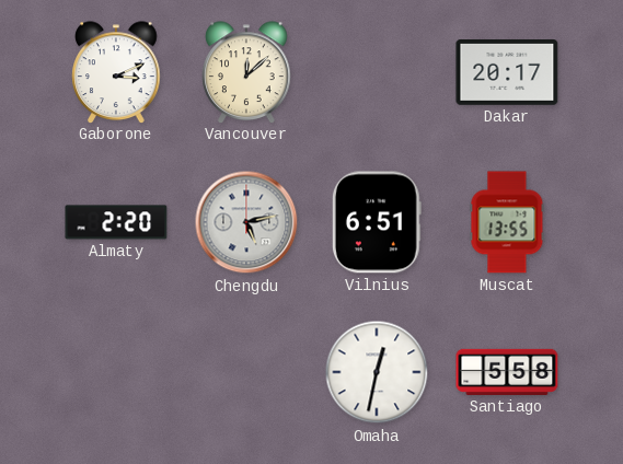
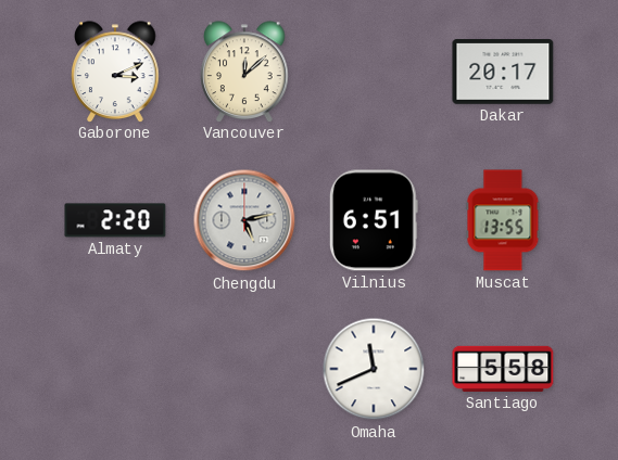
Omaha: 12:32 -> 11:41
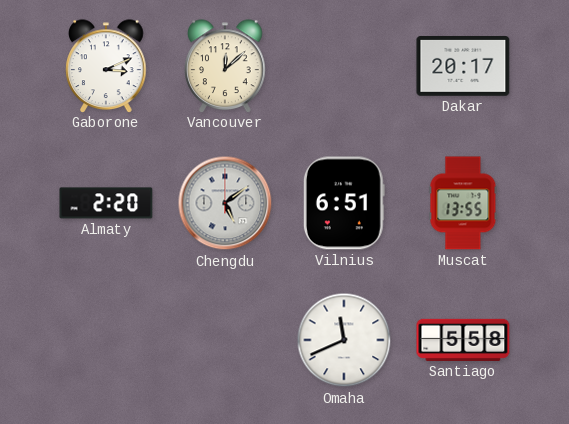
Chengdu: 5:13 -> 5:09
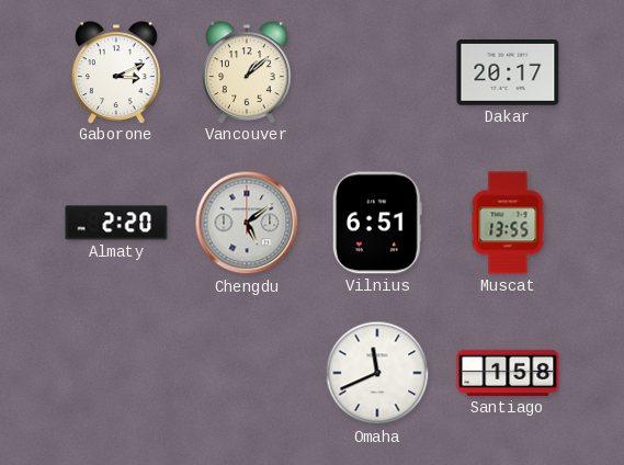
Vancouver: 12:08 -> 1:08
Santiago: 5:58 -> 1:58
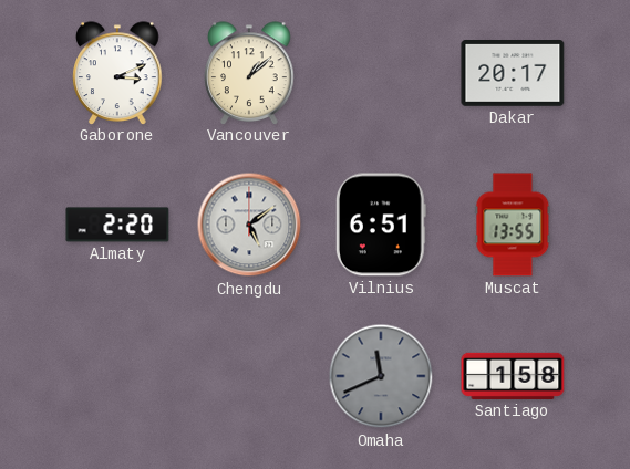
Omaha dial: white -> grey
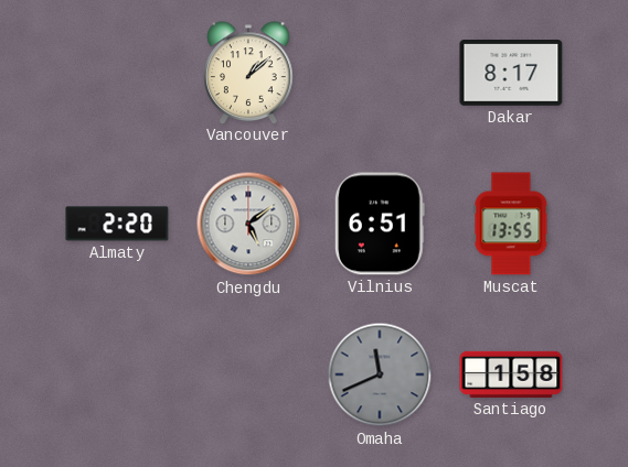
Gaborone: 3:11 -> none
Dakar: 20:17 -> 8:17
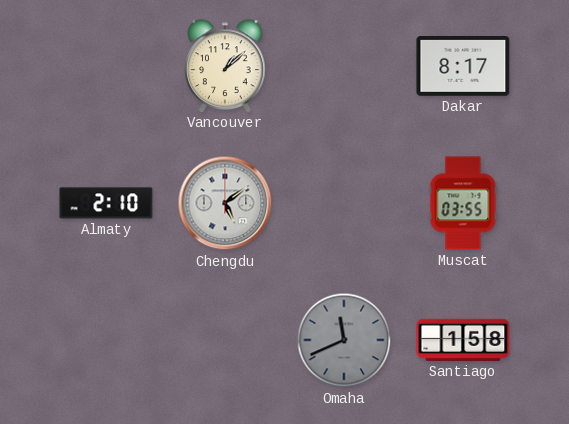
Almaty: 2:20 -> 2:10
Vilnius: 6:51 -> none
Muscat: 13:55 -> 03:55
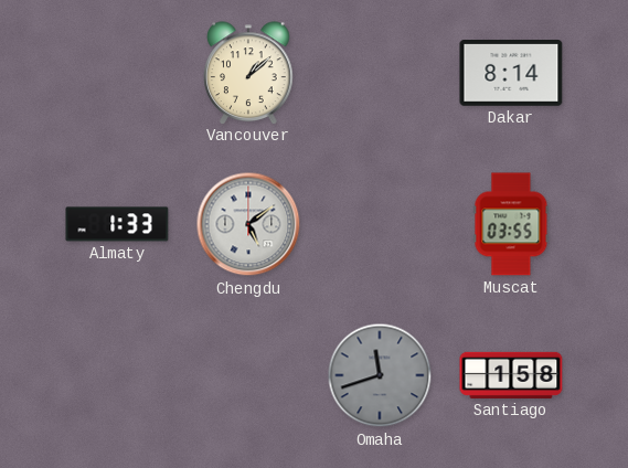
Dakar: 8:17 -> 8:14
Almaty: 2:10 -> 1:33
Omaha: 11:41 -> 11:42
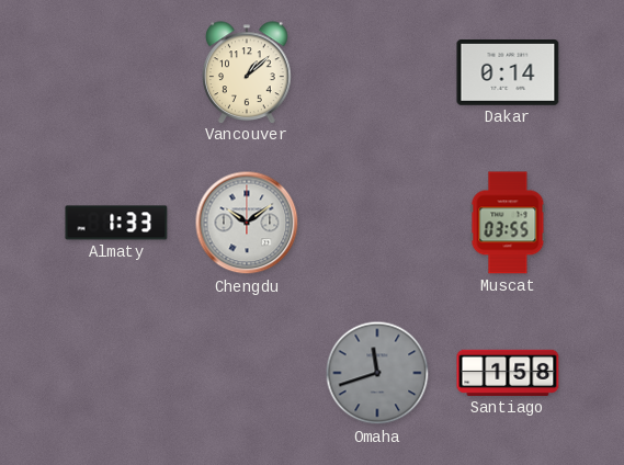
Dakar: 8:14 -> 0:14
Chengdu: 5:09 -> 10:09
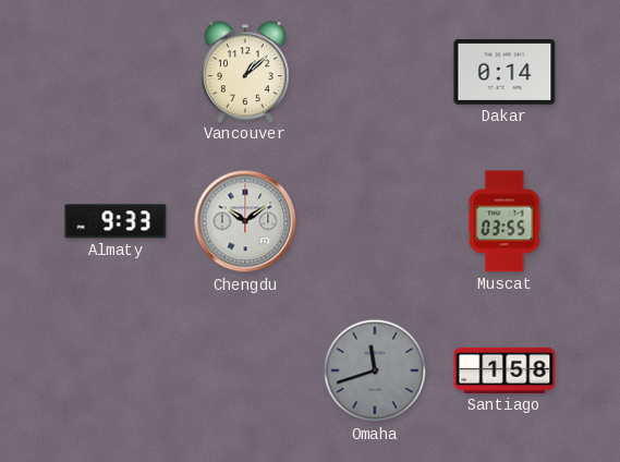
Almaty: 1:33 -> 9:33
